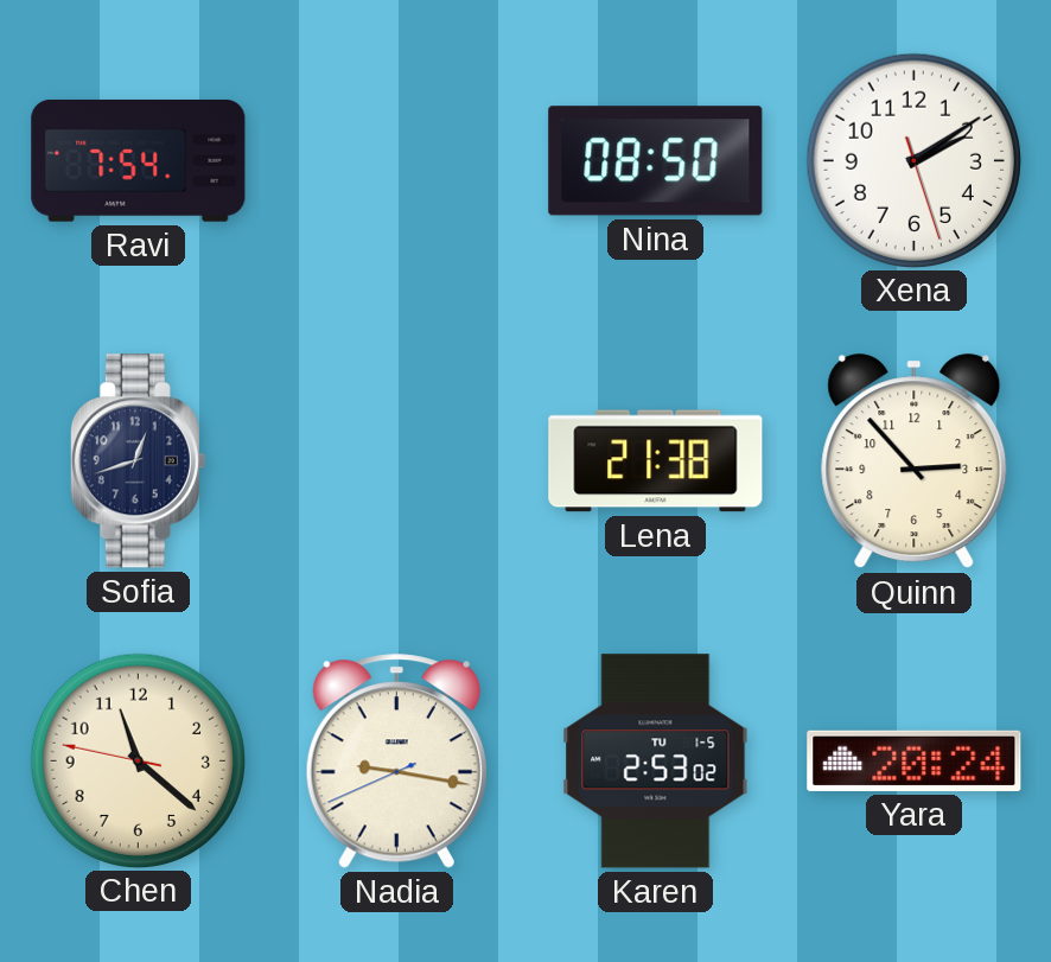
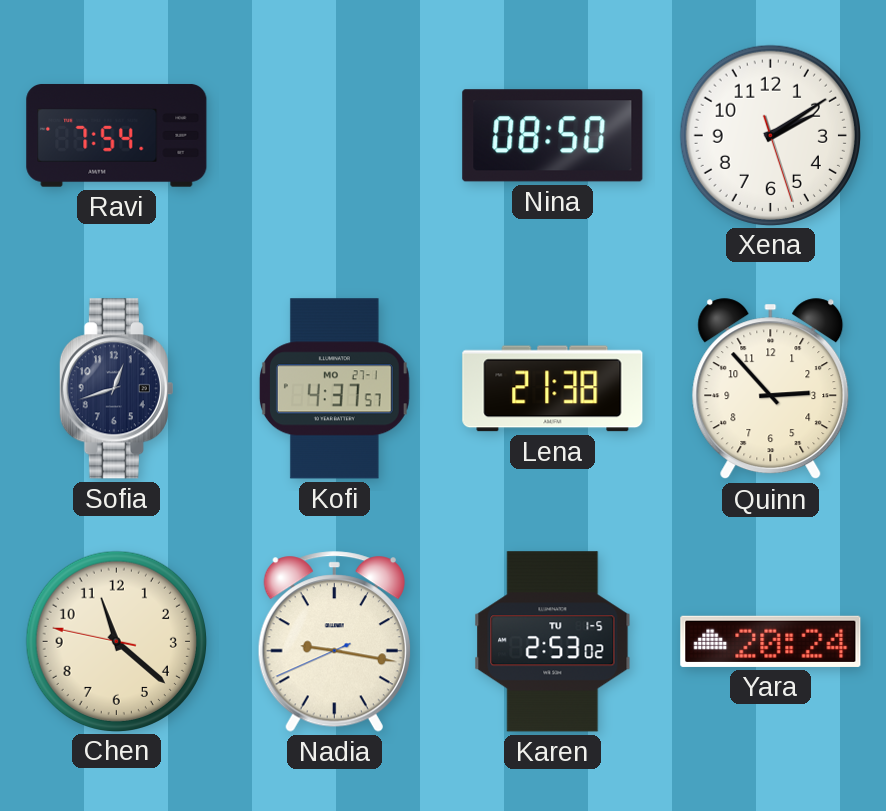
Kofi: none -> 4:37
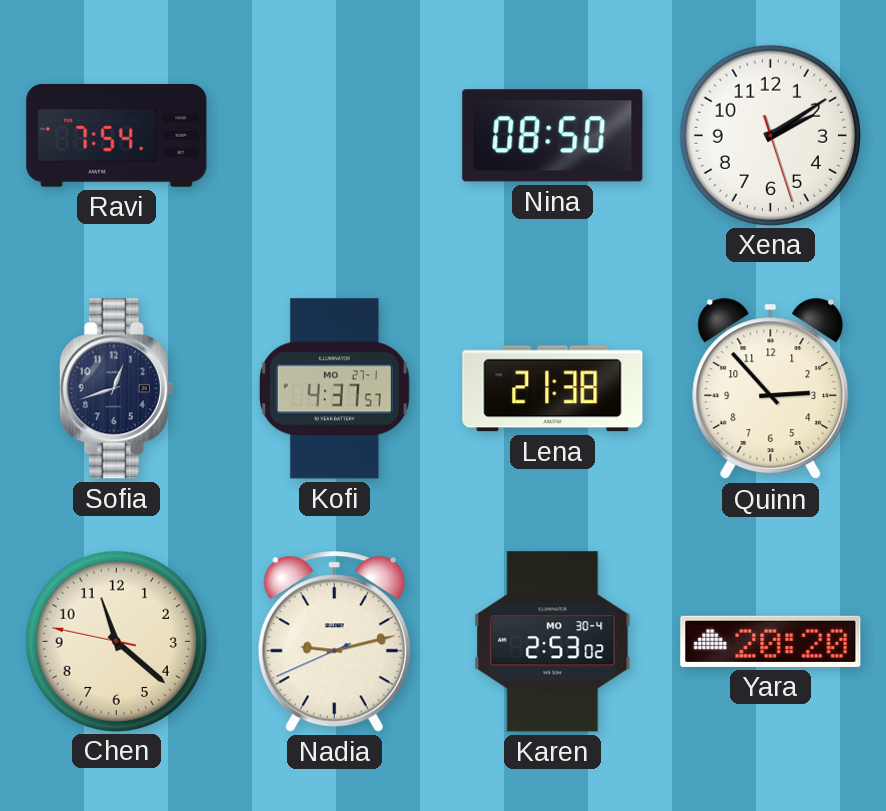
Nadia: 9:16 -> 9:12
Karen date: TU 1-5 -> MO 30-4
Yara: 20:24 -> 20:20
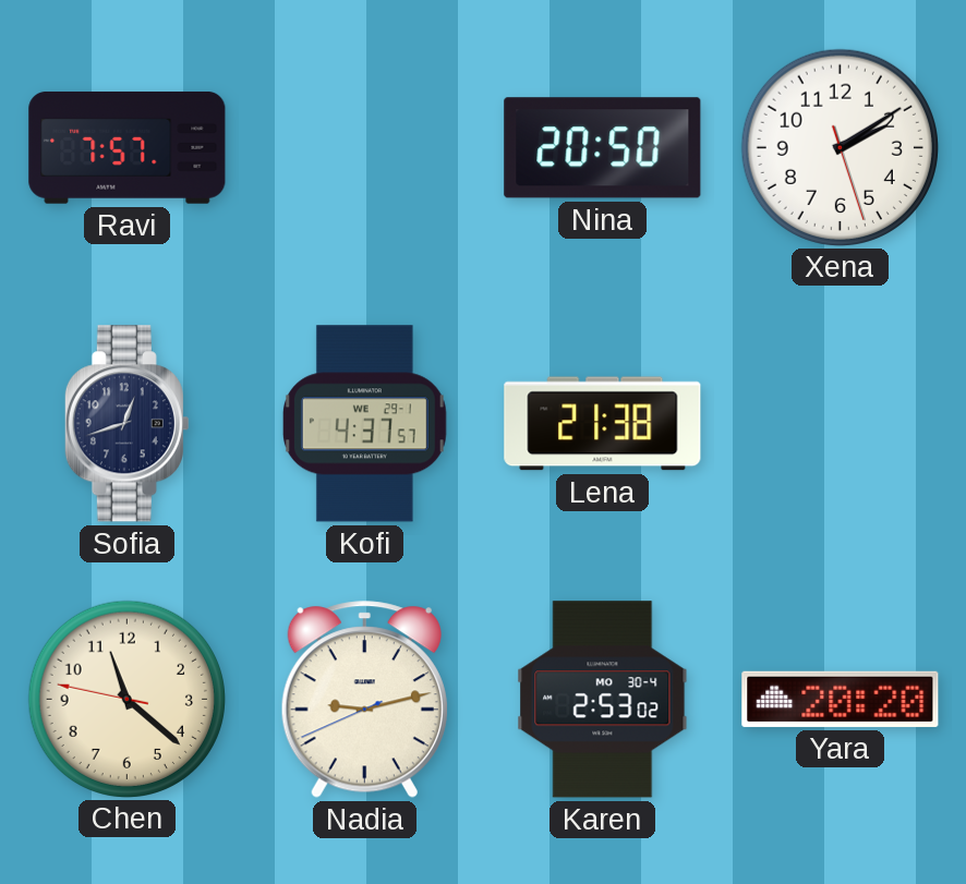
Ravi: 7:54 -> 7:57
Nina: 08:50 -> 20:50
Kofi date: MO 27-1 -> WE 29-1
Quinn: 2:53 -> none
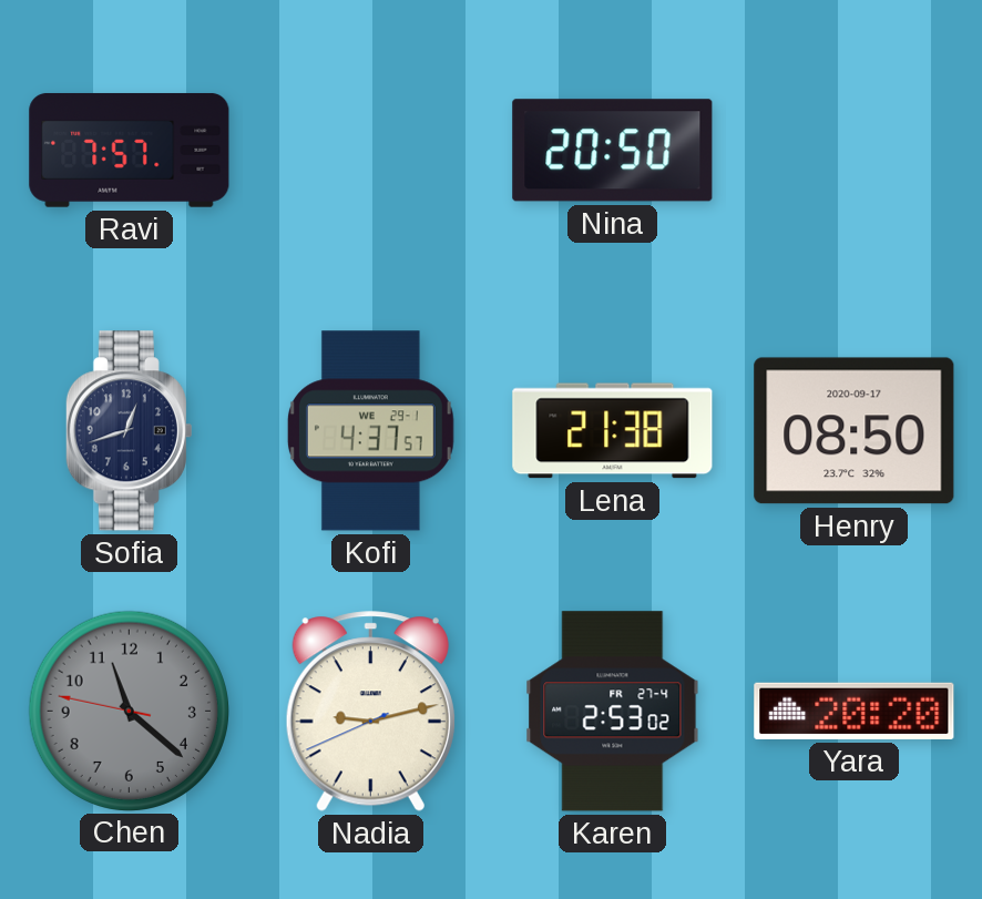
Xena: 2:09 -> none
Henry: none -> 08:50
Chen dial: cream -> grey
Karen date: MO 30-4 -> FR 27-4
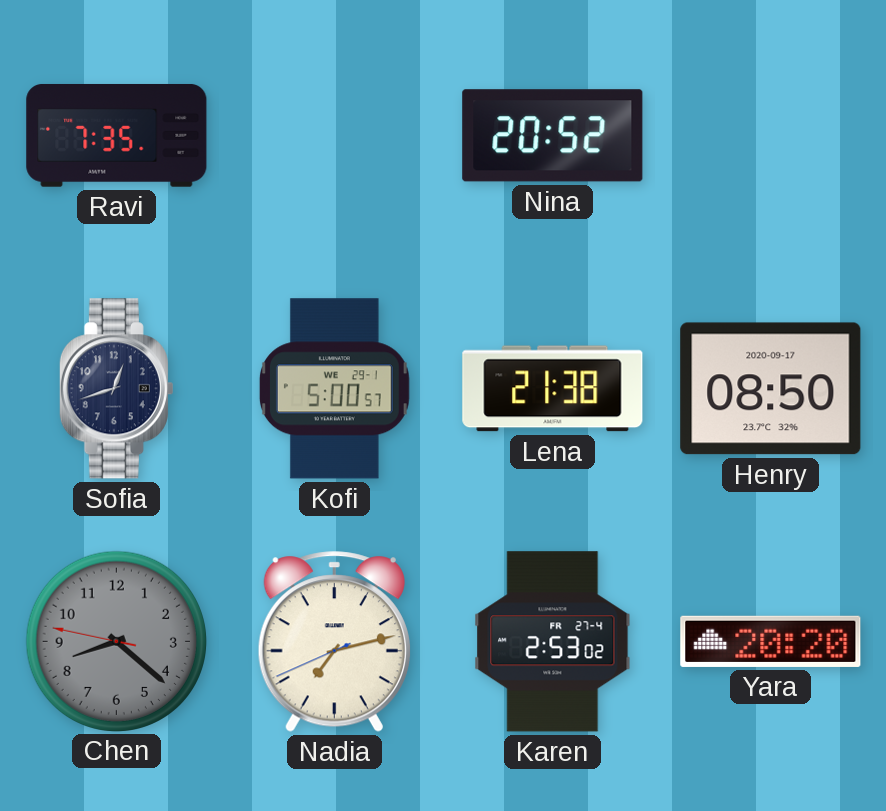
Ravi: 7:57 -> 7:35
Nina: 20:50 -> 20:52
Kofi: 4:37 -> 5:00
Chen: 11:21 -> 8:21
Nadia: 9:12 -> 7:12
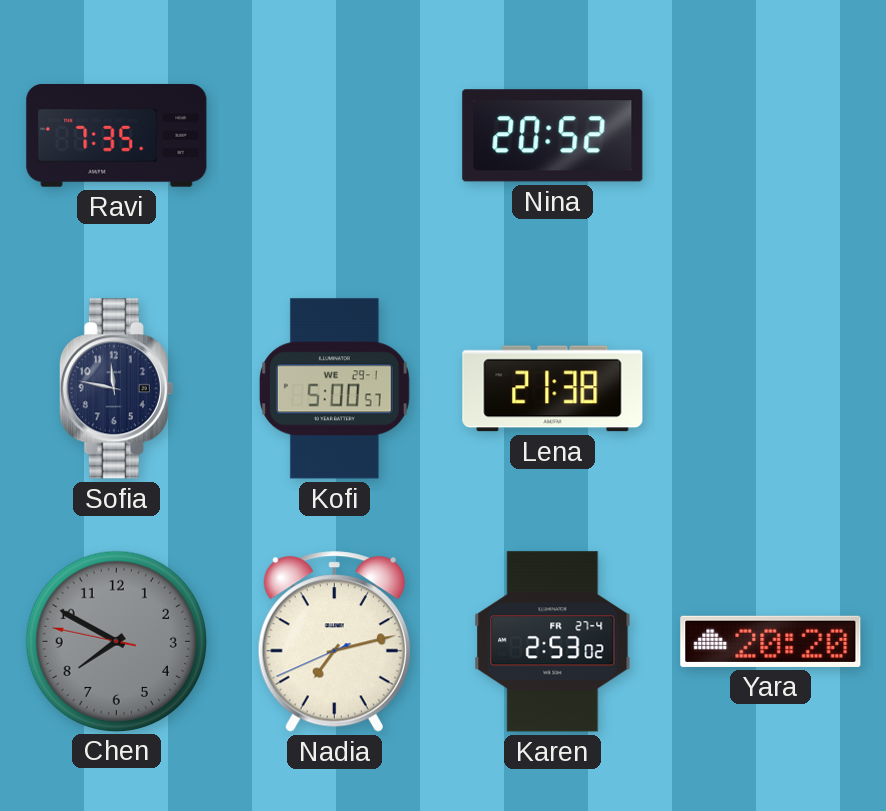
Sofia: 12:42 -> 11:47
Henry: 08:50 -> none
Chen: 8:21 -> 7:49
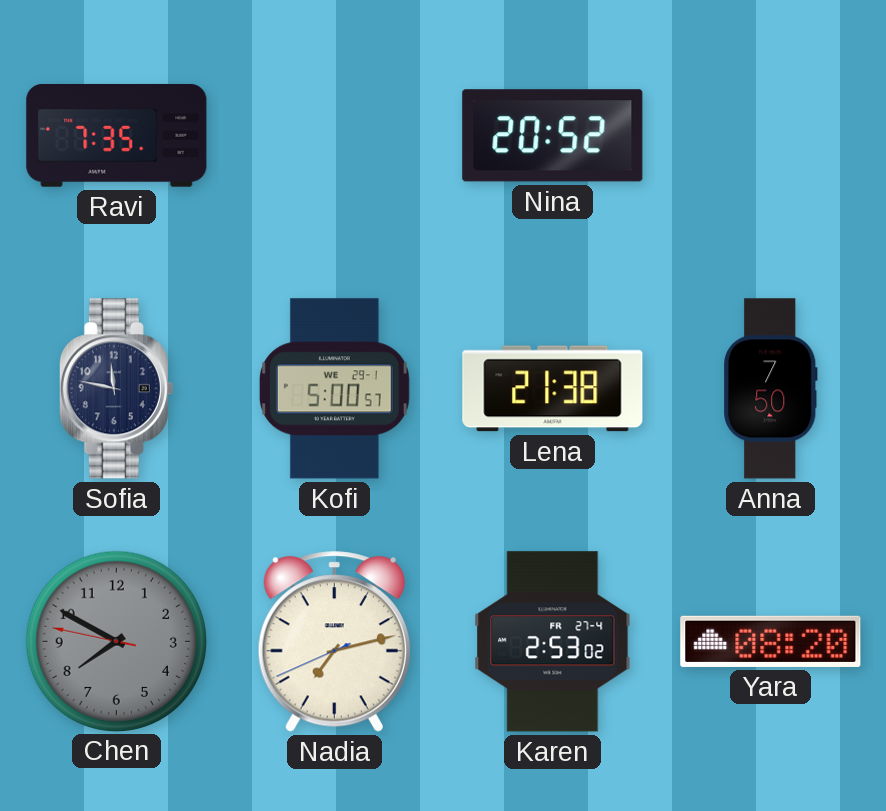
Anna: none -> 7:50
Yara: 20:20 -> 08:20
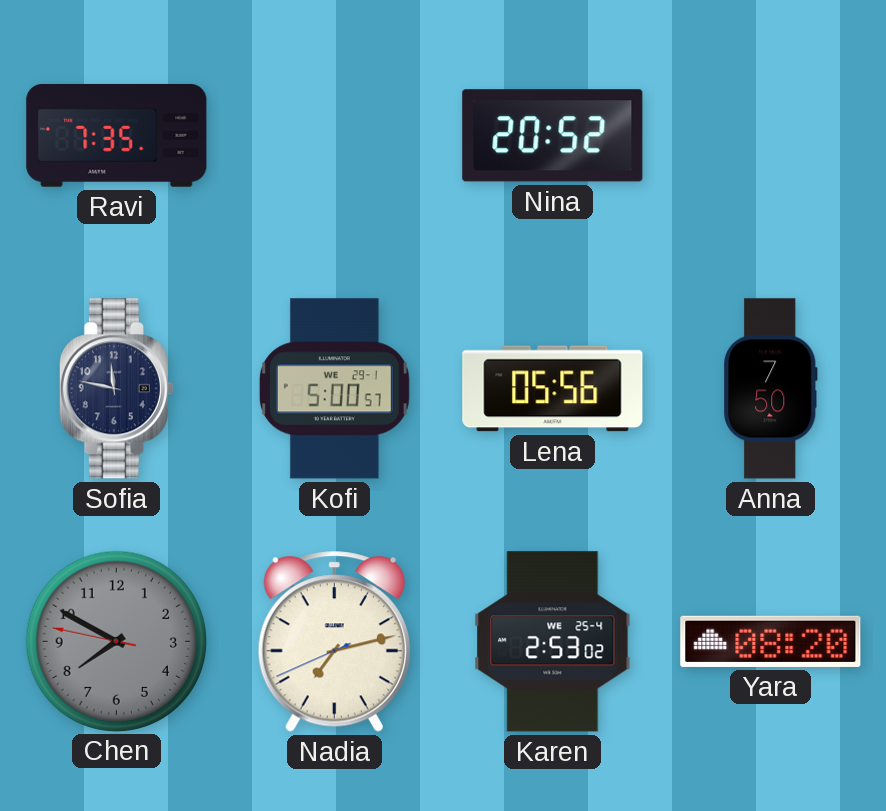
Lena: 21:38 -> 05:56
Karen date: FR 27-4 -> WE 25-4
